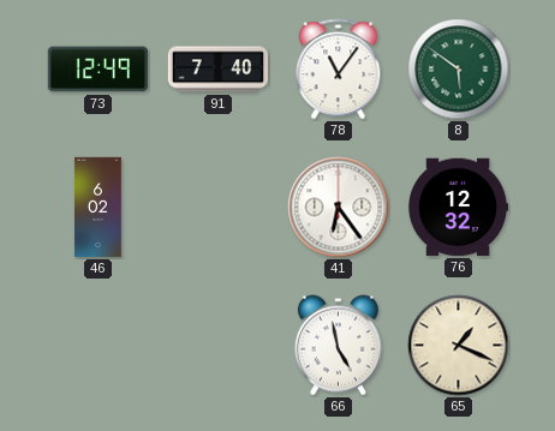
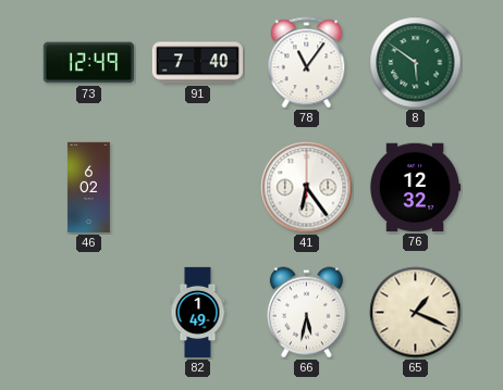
82: none -> 1:49
66: 4:58 -> 5:32
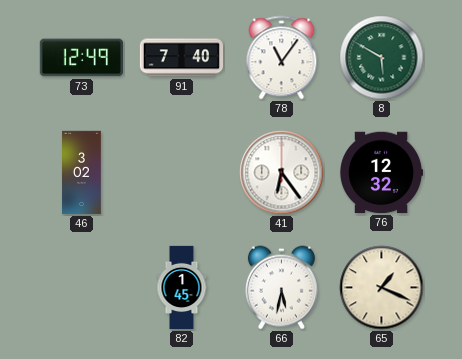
8: 5:51 -> 5:50
46: 6:02 -> 3:02
82: 1:49 -> 1:45
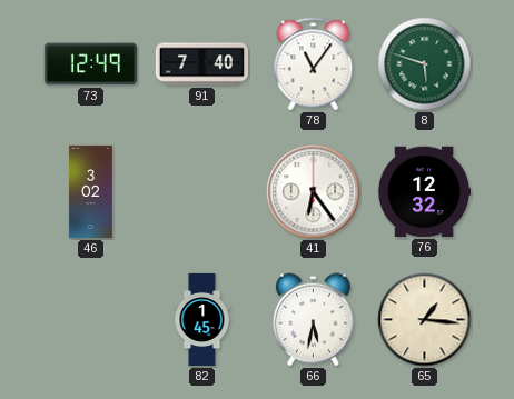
8: 5:50 -> 5:48
65: 1:19 -> 1:16
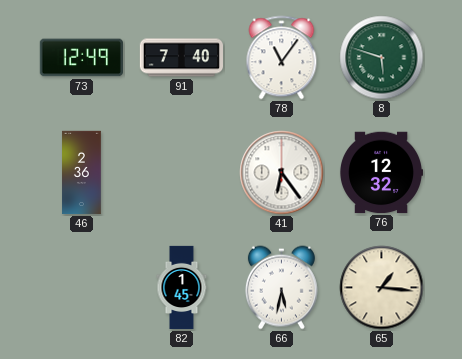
46: 3:02 -> 2:36
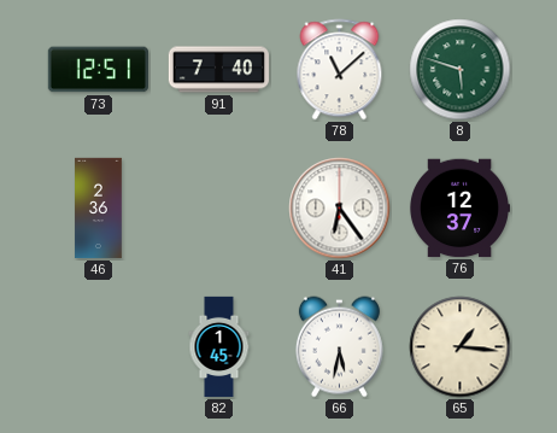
73: 12:49 -> 12:51
78: 11:06 -> 11:08
76: 12:32 -> 12:37
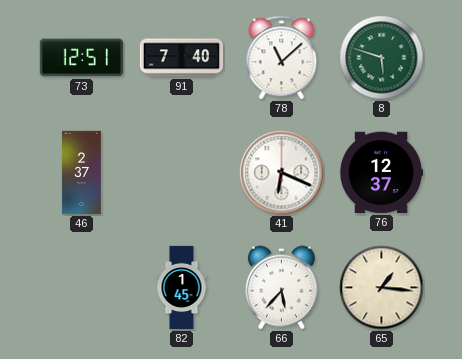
46: 2:36 -> 2:37
41: 6:24 -> 6:19
66: 5:32 -> 5:37
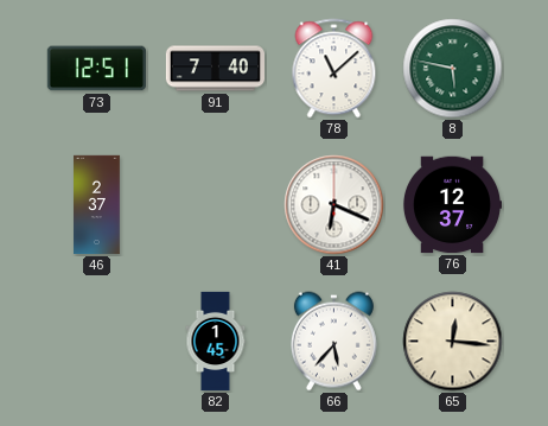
8: 5:48 -> 5:47
65: 1:16 -> 12:16
